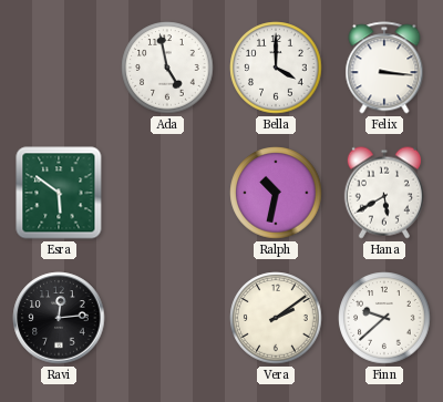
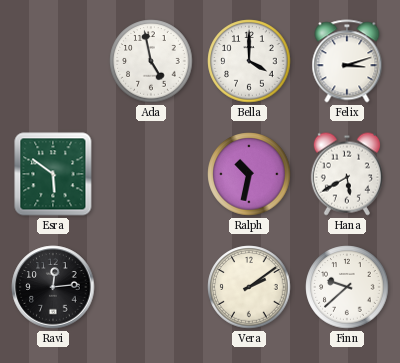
Felix: 3:16 -> 3:12
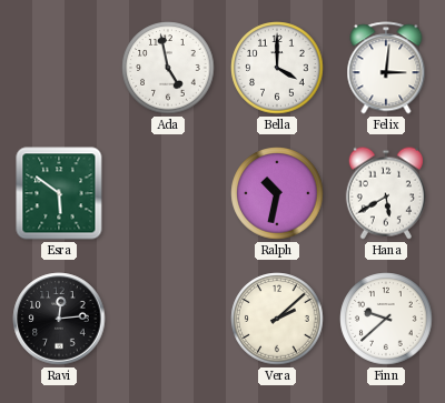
Felix: 3:12 -> 3:01
Vera: 2:09 -> 2:08
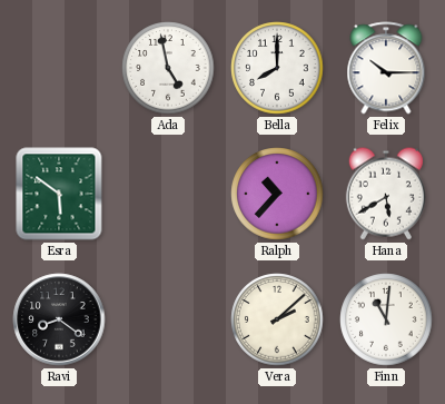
Bella: 4:00 -> 8:00
Felix: 3:01 -> 10:15
Ralph: 10:32 -> 10:37
Ravi: 12:14 -> 8:21
Finn: 9:38 -> 11:01
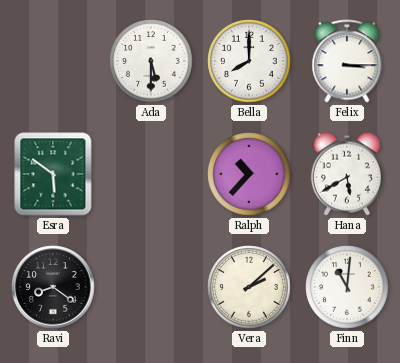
Ada: 4:58 -> 5:30
Felix: 10:15 -> 3:15
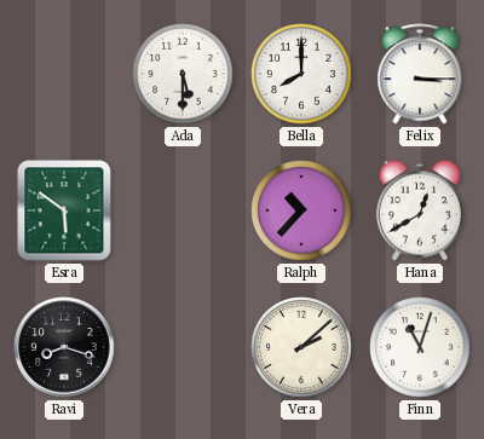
Hana: 5:40 -> 12:40
Ravi: 8:21 -> 8:18
Finn: 11:01 -> 11:03
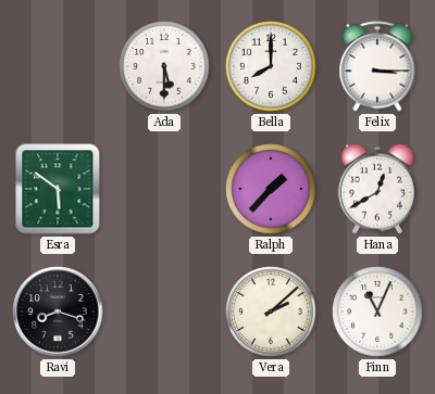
Ralph: 10:37 -> 1:37
Finn: 11:03 -> 11:04
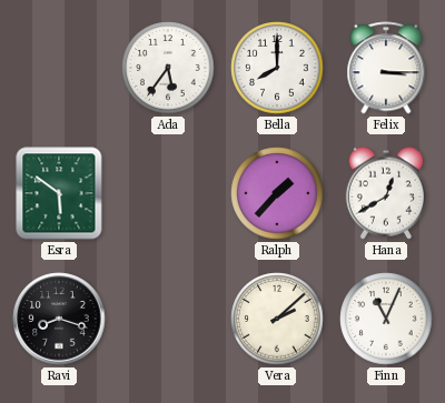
Ada: 5:30 -> 5:36
